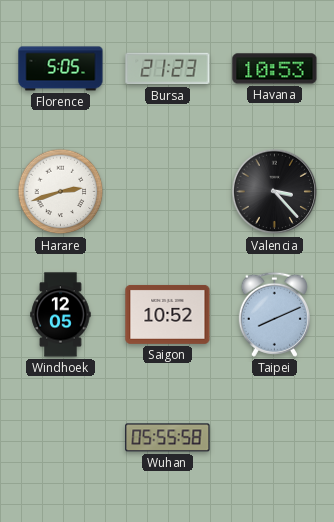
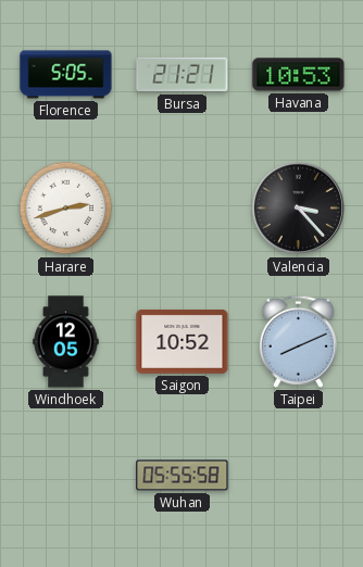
Bursa: 21:23 -> 21:21
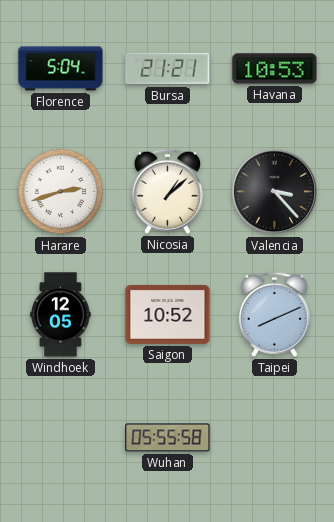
Florence: 5:05 -> 5:04
Nicosia: none -> 1:08
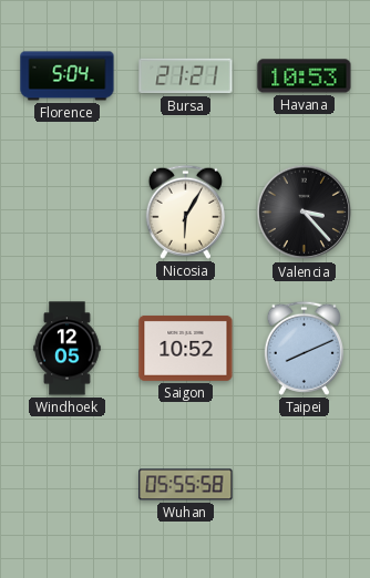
Harare: 2:42 -> none
Nicosia: 1:08 -> 6:05
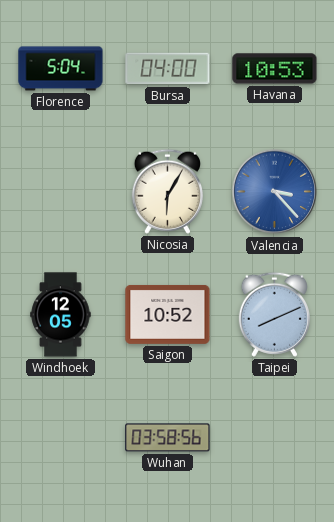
Bursa: 21:21 -> 04:00
Valencia dial: black -> blue
Wuhan: 05:55 -> 03:58
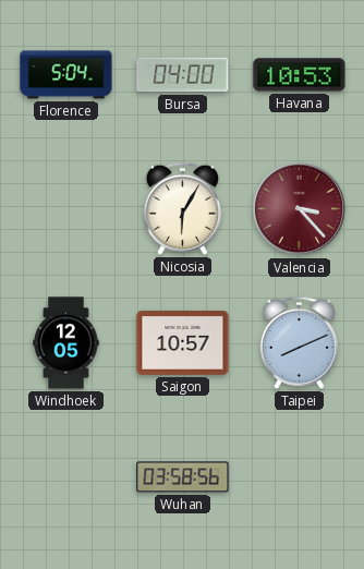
Valencia dial: blue -> burgundy
Saigon: 10:52 -> 10:57
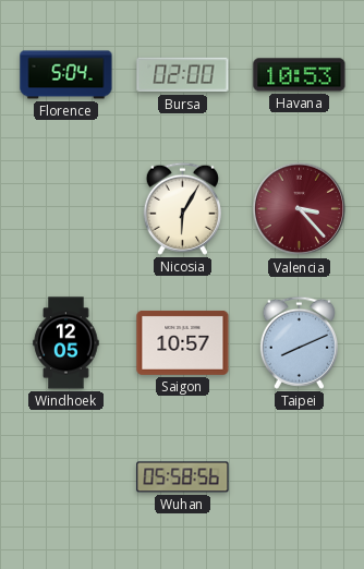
Bursa: 04:00 -> 02:00
Wuhan: 03:58 -> 05:58
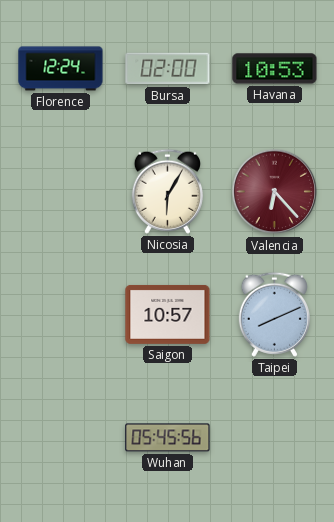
Florence: 5:04 -> 12:24
Valencia: 3:23 -> 6:23
Windhoek: 12:05 -> none
Wuhan: 05:58 -> 05:45
